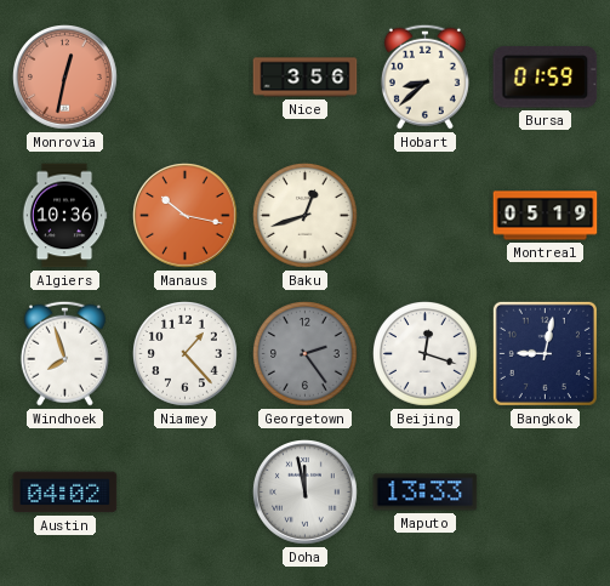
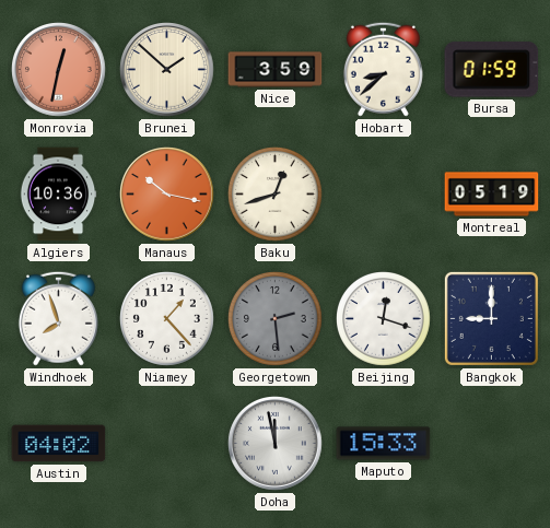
Brunei: none -> 1:52
Nice: 3:56 -> 3:59
Georgetown: 2:24 -> 2:29
Bangkok: 9:02 -> 9:00
Maputo: 13:33 -> 15:33
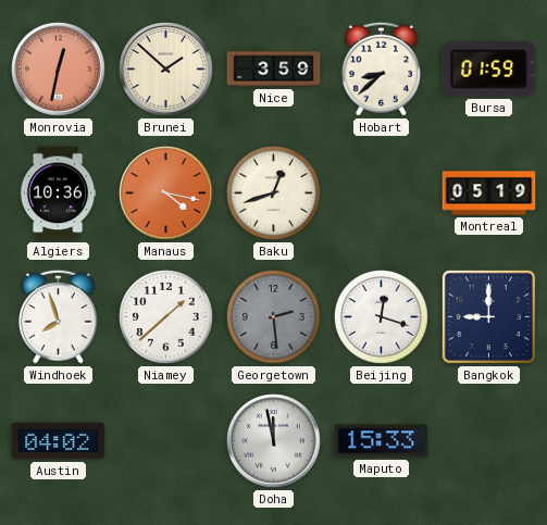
Manaus: 10:17 -> 4:17
Niamey: 1:23 -> 1:38
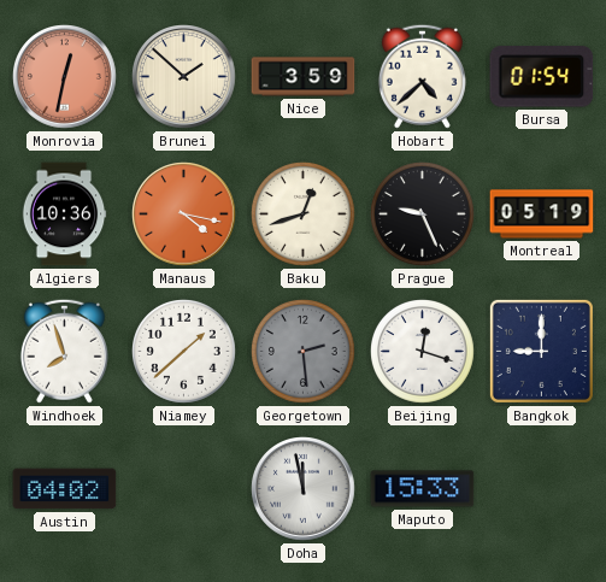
Hobart: 8:38 -> 4:38
Bursa: 01:59 -> 01:54
Prague: none -> 9:26
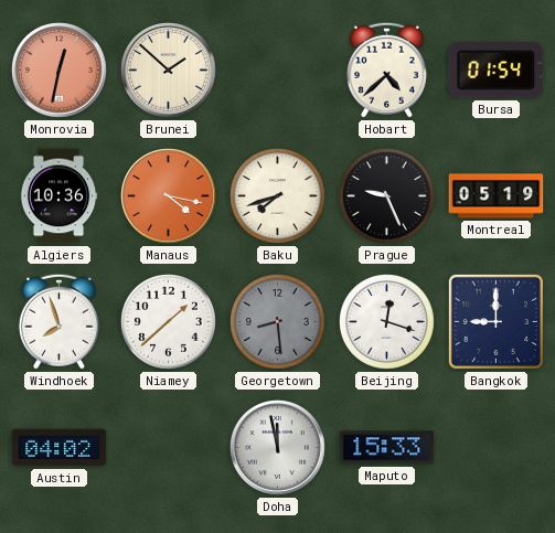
Nice: 3:59 -> none
Baku: 12:42 -> 7:42
Georgetown: 2:29 -> 8:29
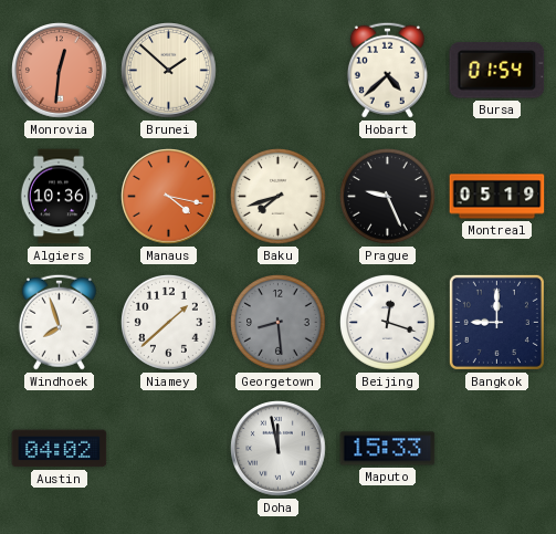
Monrovia: 12:32 -> 12:31
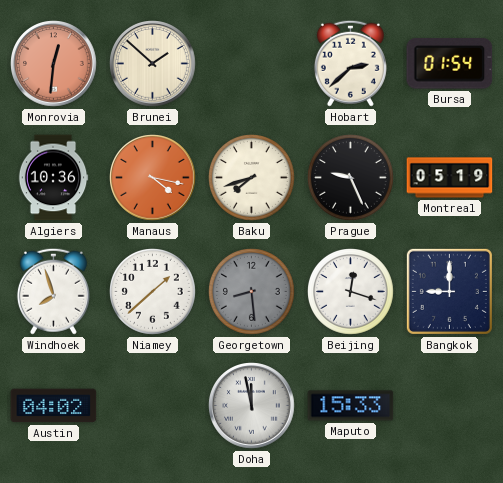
Hobart: 4:38 -> 2:38
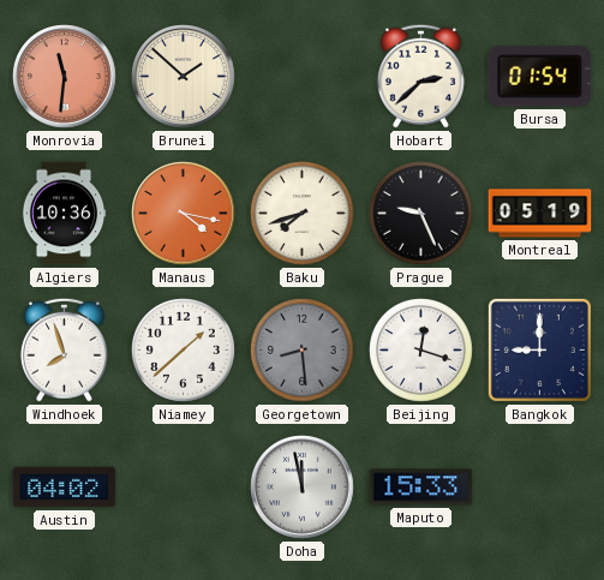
Monrovia: 12:31 -> 11:31
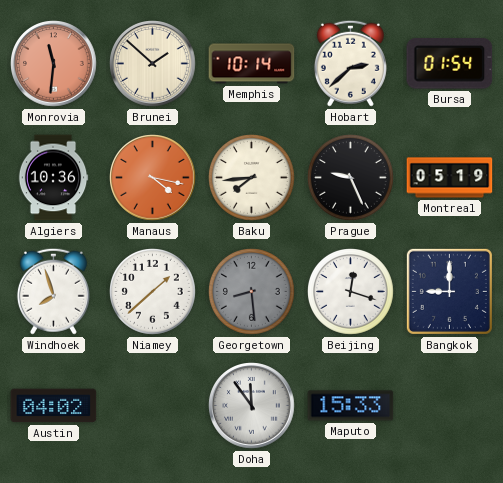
Memphis: none -> 10:14
Baku: 7:42 -> 7:44
Doha: 11:58 -> 11:54
